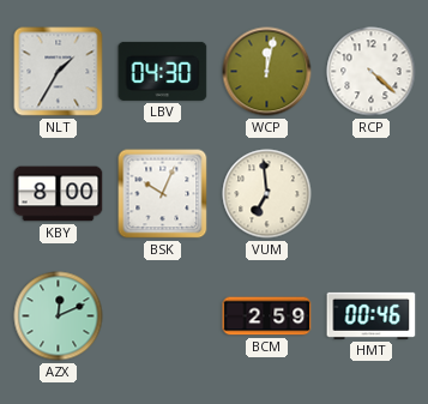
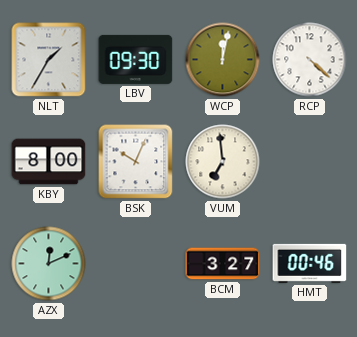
LBV: 04:30 -> 09:30
BCM: 2:59 -> 3:27
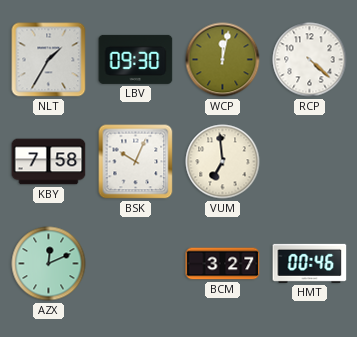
KBY: 8:00 -> 7:58
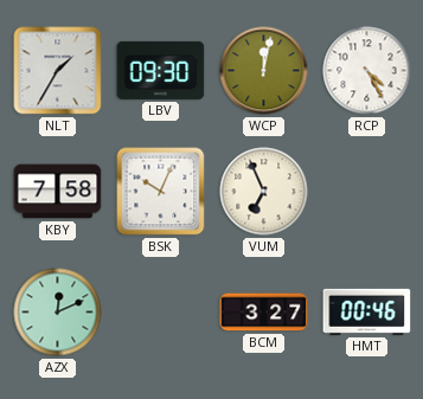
RCP: 4:22 -> 4:25
VUM: 6:59 -> 6:56
